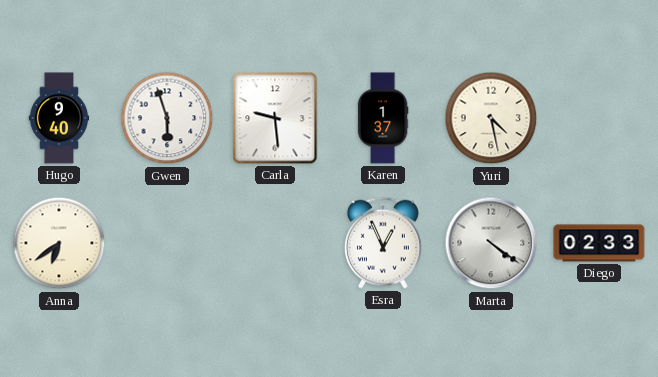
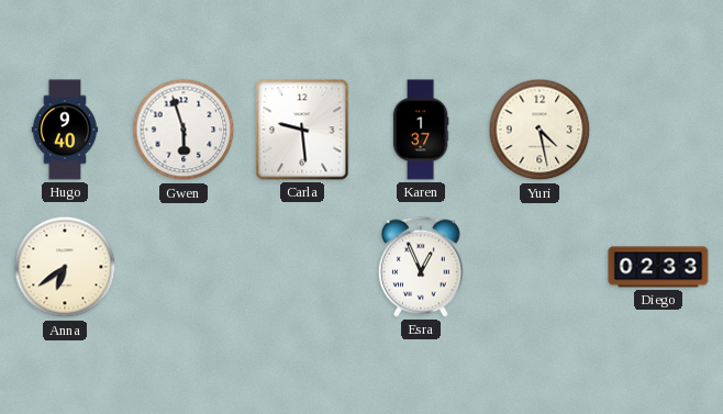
Marta: 4:21 -> none
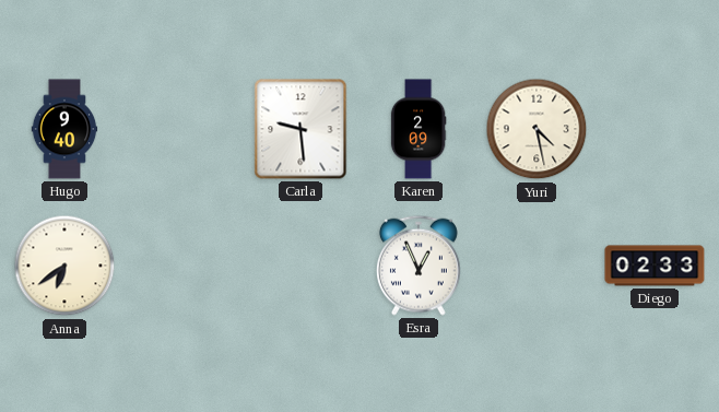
Gwen: 5:57 -> none
Karen: 1:37 -> 2:09
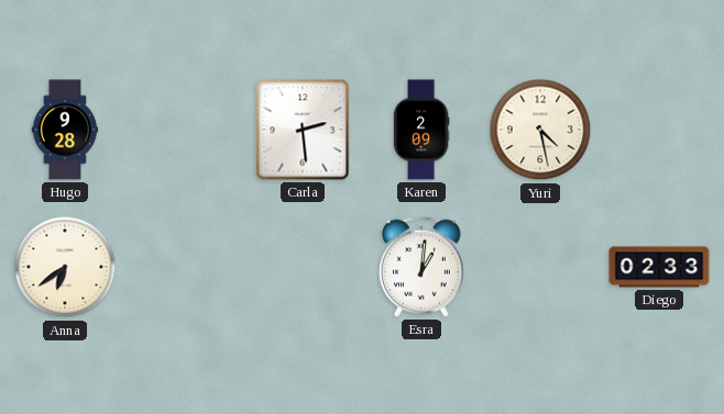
Hugo: 9:40 -> 9:28
Carla: 9:29 -> 2:29
Esra: 12:56 -> 1:01
